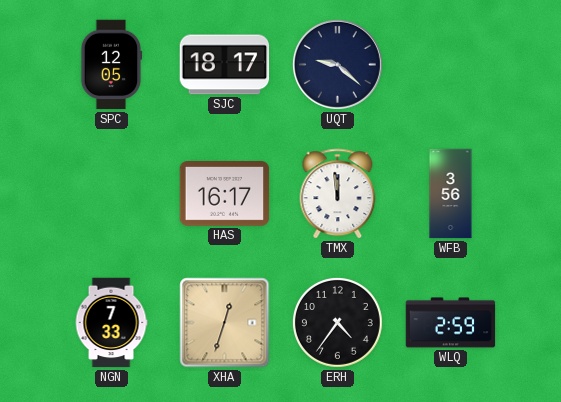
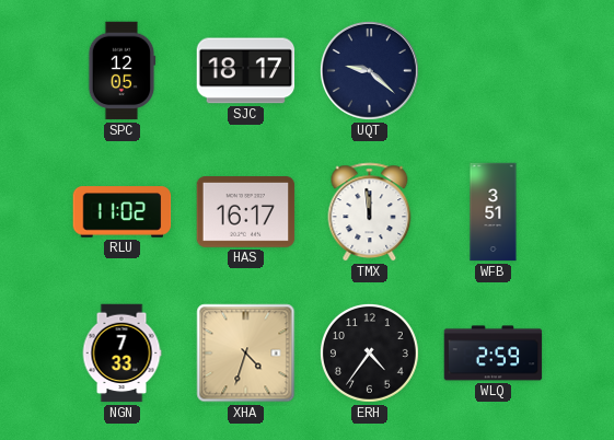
RLU: none -> 11:02
WFB: 3:56 -> 3:51
XHA: 12:33 -> 4:33
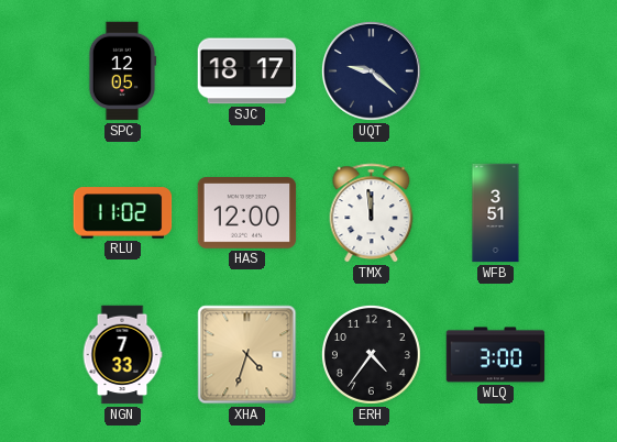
HAS: 16:17 -> 12:00
WLQ: 2:59 -> 3:00
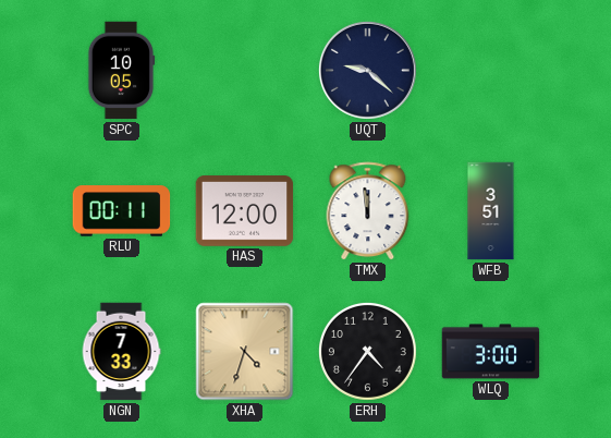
SPC: 12:05 -> 10:05
SJC: 18:17 -> none
RLU: 11:02 -> 00:11
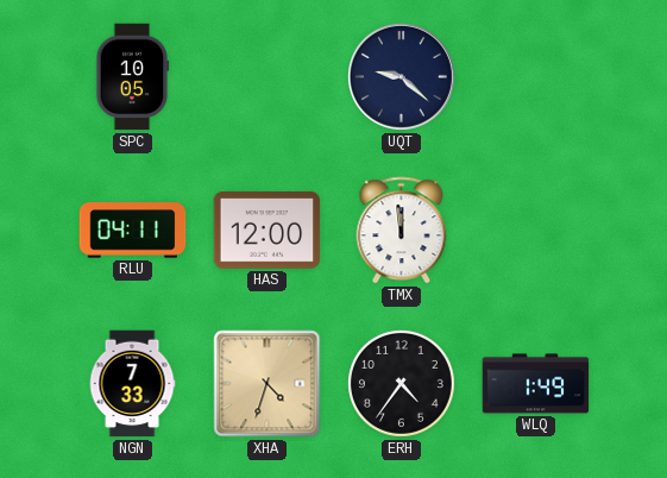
RLU: 00:11 -> 04:11
WFB: 3:51 -> none
WLQ: 3:00 -> 1:49
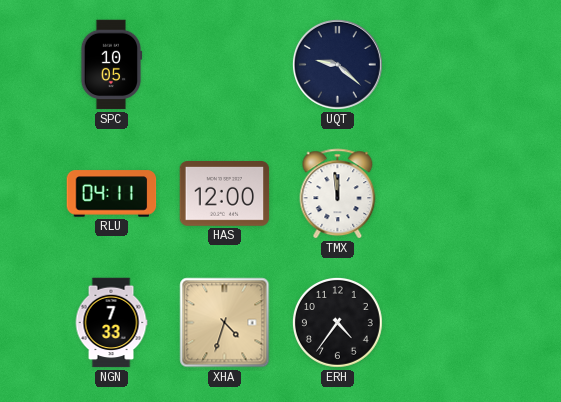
WLQ: 1:49 -> none
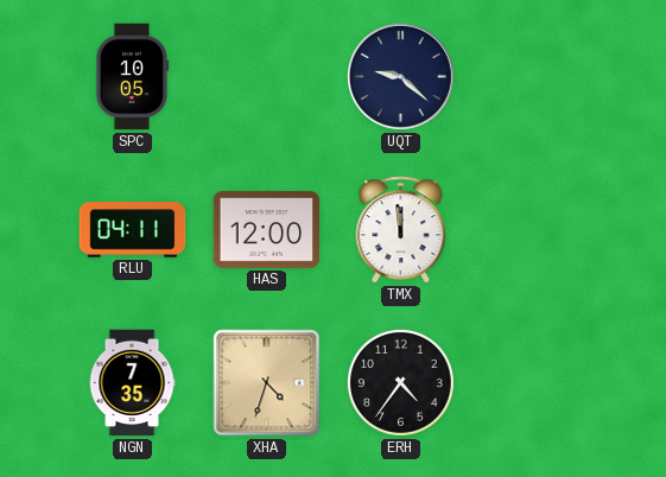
NGN: 7:33 -> 7:35
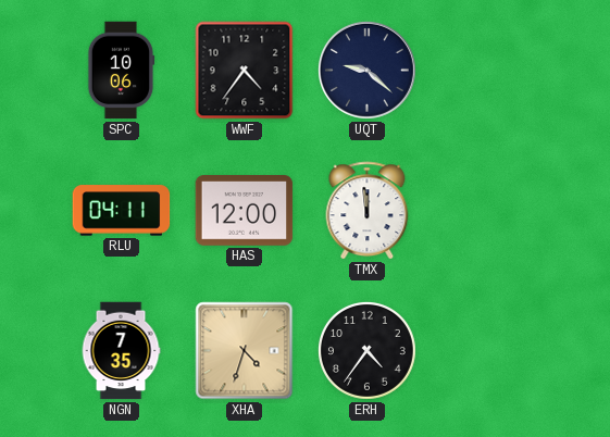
SPC: 10:05 -> 10:06
WWF: none -> 4:36
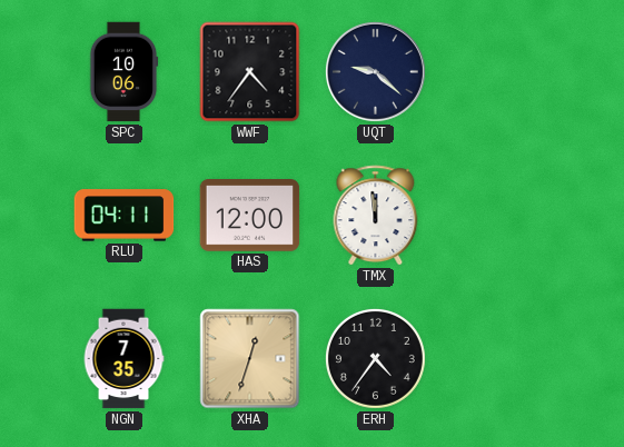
XHA: 4:33 -> 12:33
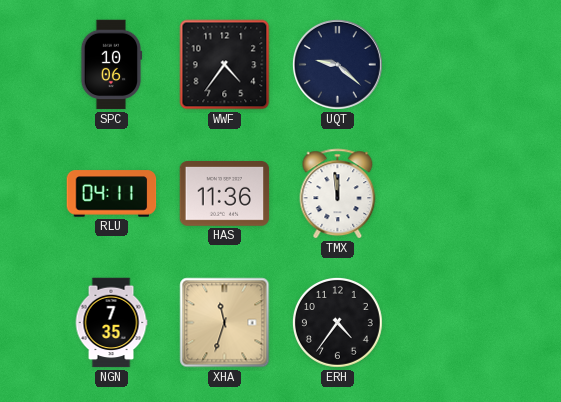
HAS: 12:00 -> 11:36
XHA: 12:33 -> 11:33
